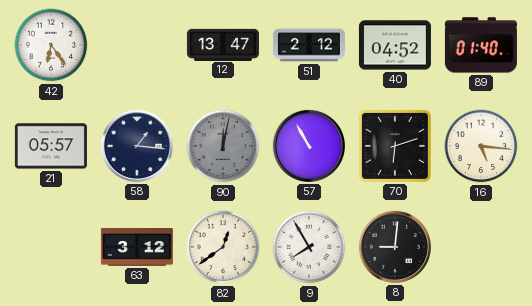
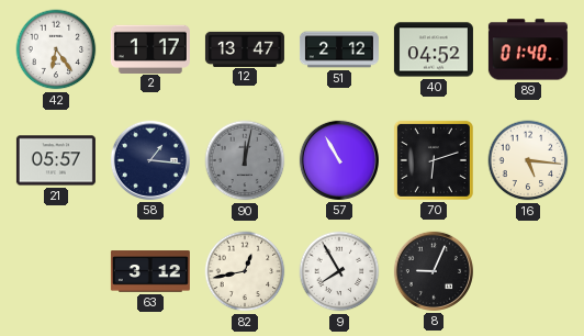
2: none -> 1:17
82: 12:39 -> 12:43
8: 9:01 -> 9:04
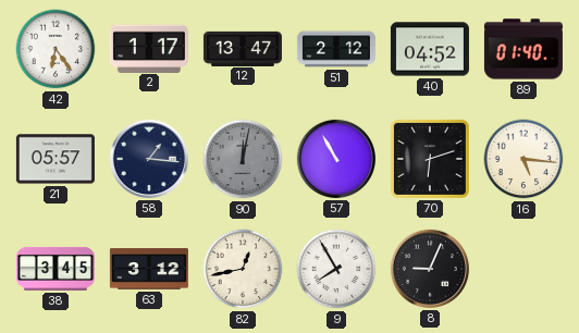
38: none -> 3:45
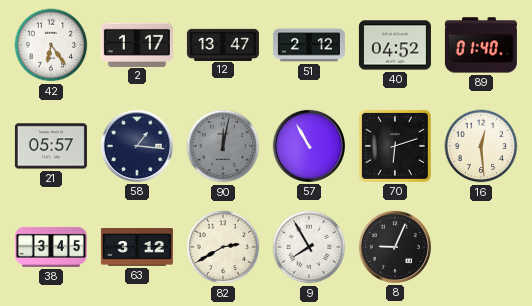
16: 5:16 -> 12:29
82: 12:43 -> 2:40
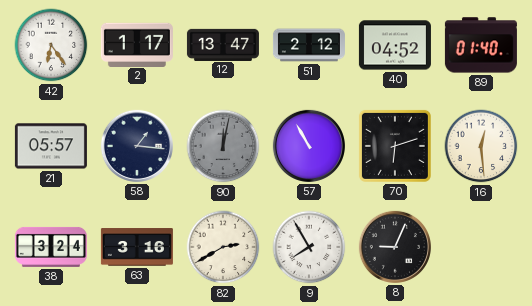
38: 3:45 -> 3:24
63: 3:12 -> 3:16
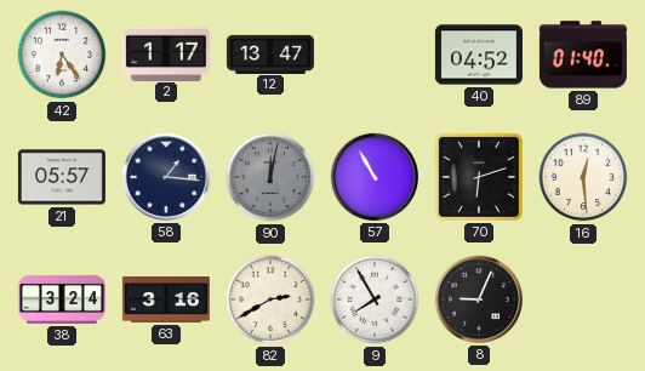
51: 2:12 -> none
